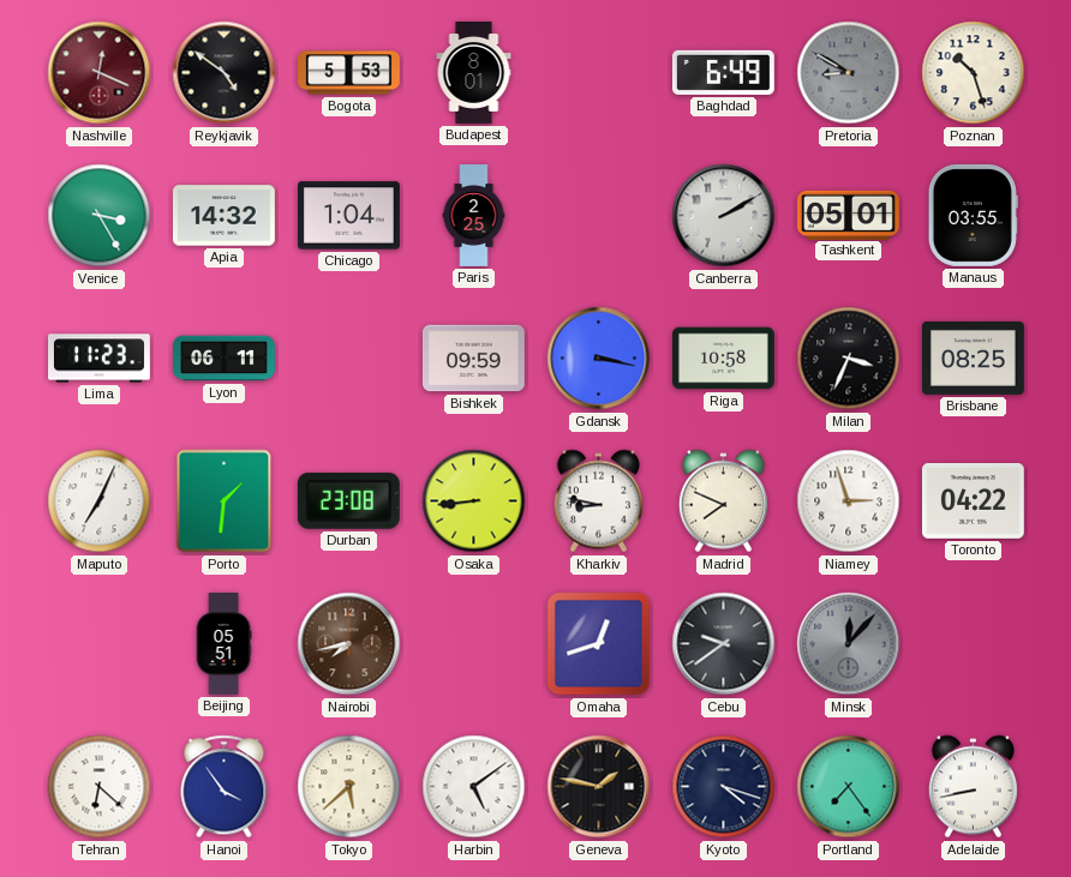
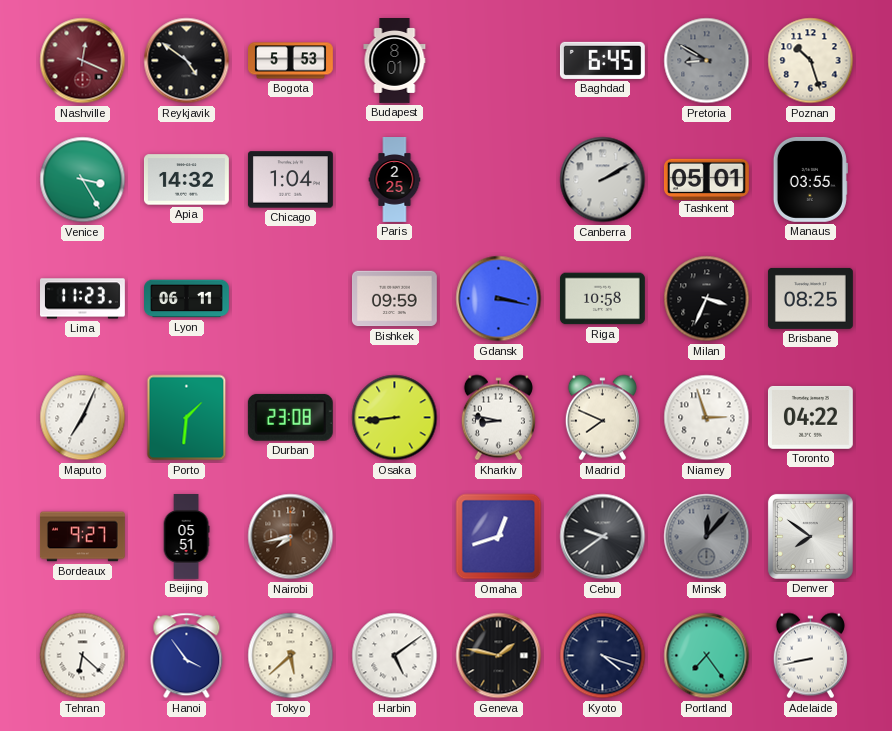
Baghdad: 6:49 -> 6:45
Bordeaux: none -> 9:27
Denver: none -> 7:51
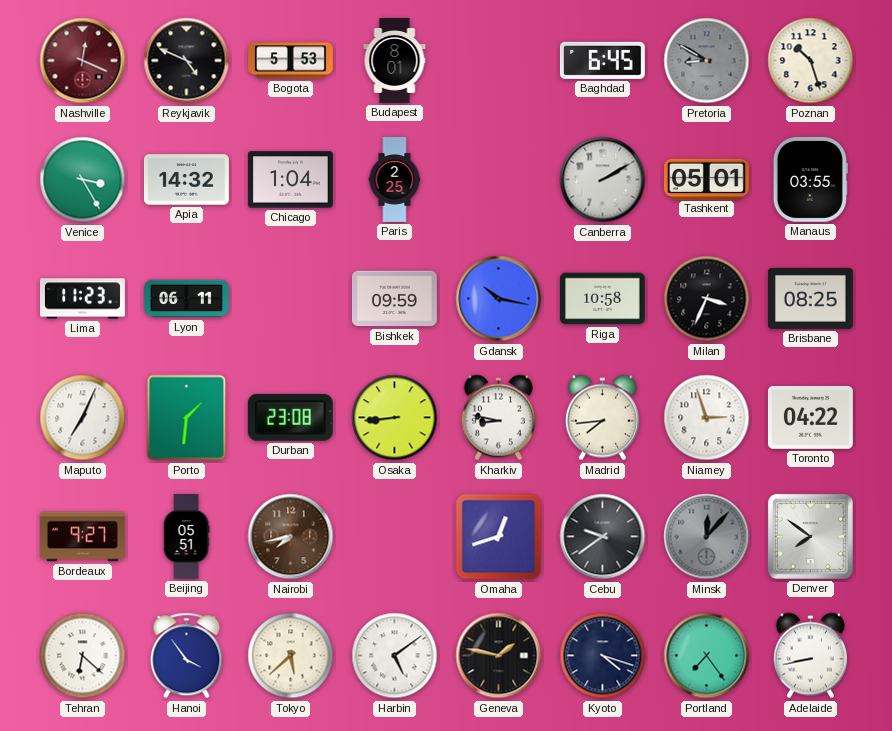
Reykjavik: 4:51 -> 4:49
Gdansk: 3:17 -> 10:17
Madrid: 7:49 -> 7:44
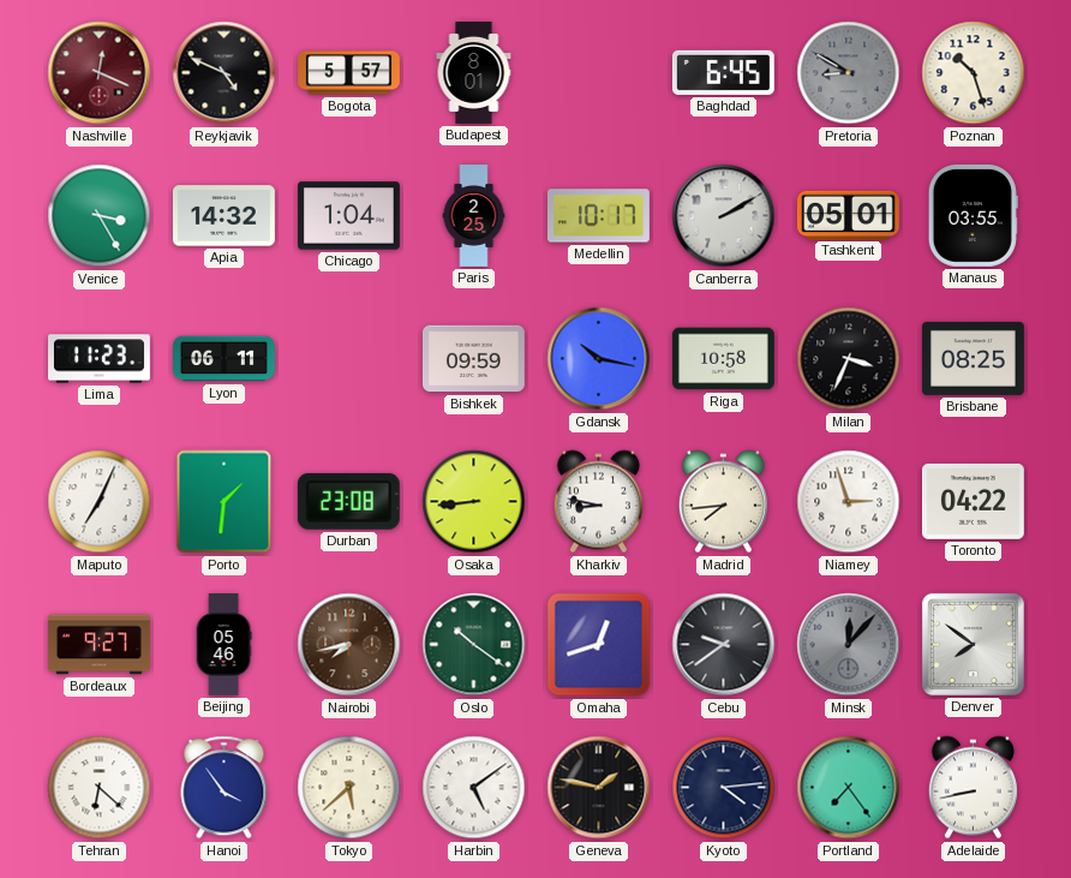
Bogota: 5:53 -> 5:57
Medellin: none -> 10:17
Beijing: 05:51 -> 05:46
Oslo: none -> 10:21
Kyoto: 4:18 -> 4:14
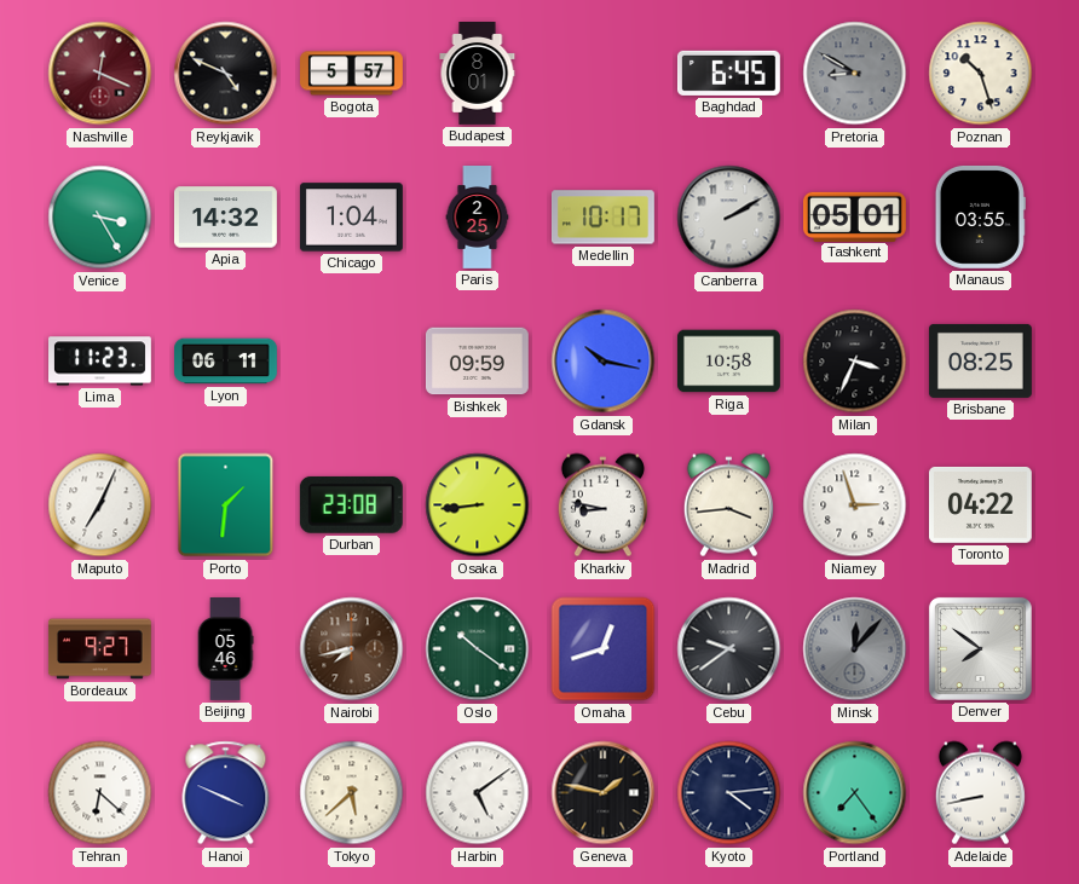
Madrid: 7:44 -> 3:44
Hanoi: 3:54 -> 3:49
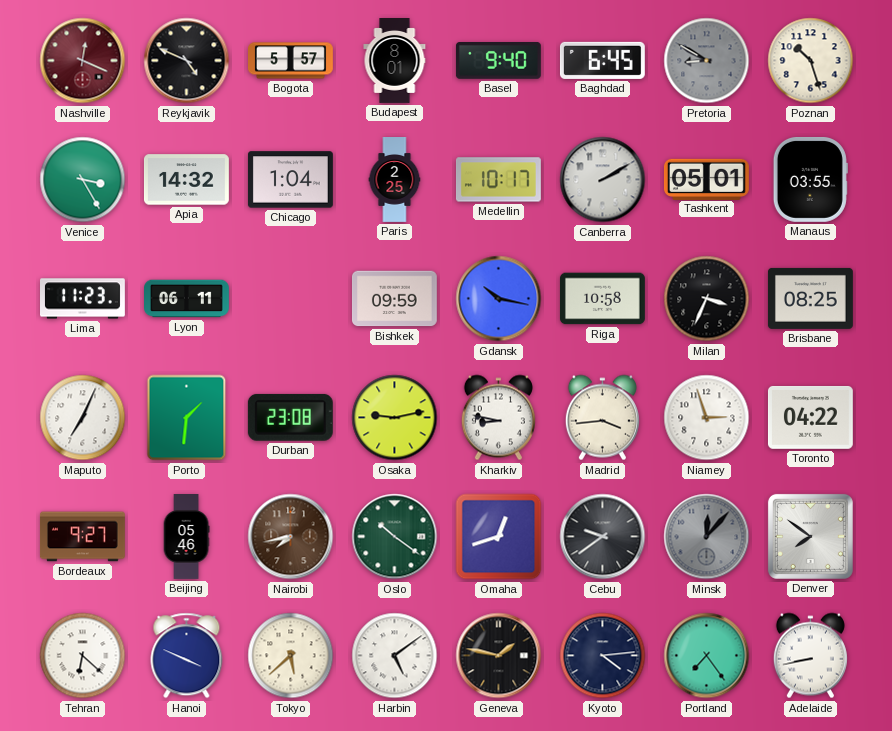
Basel: none -> 9:40
Osaka: 8:44 -> 9:13
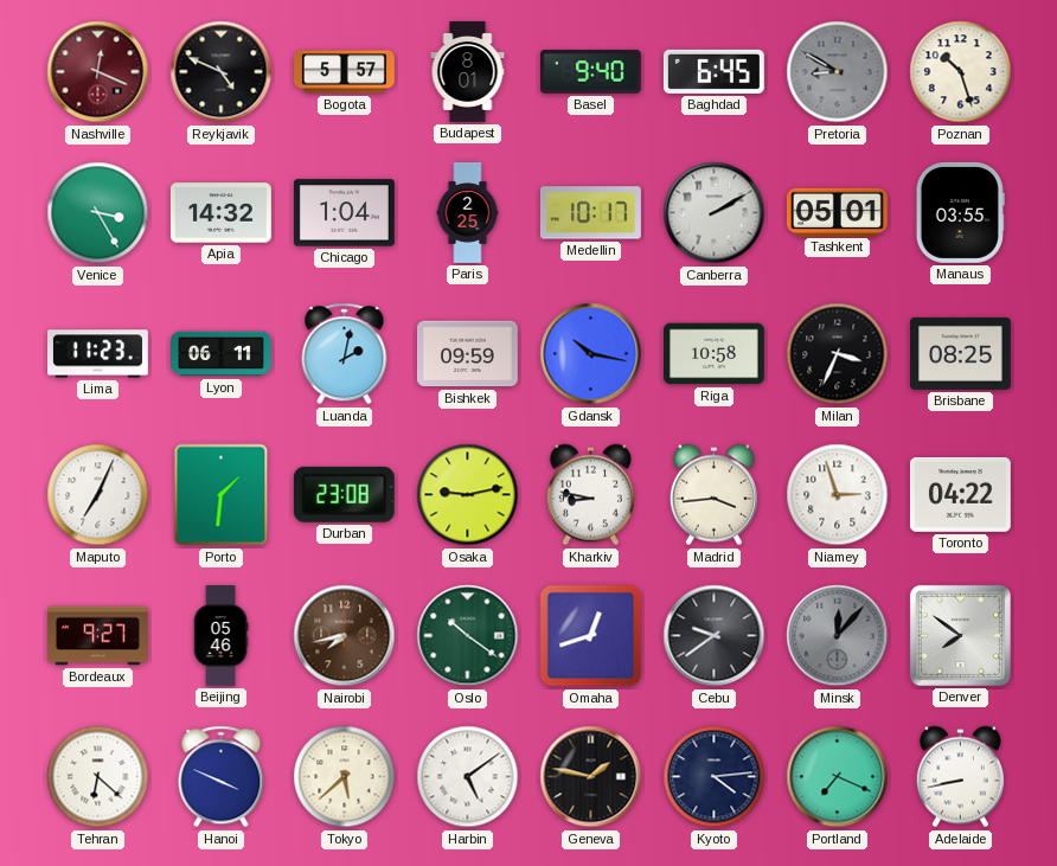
Luanda: none -> 2:02
Portland: 7:24 -> 7:19
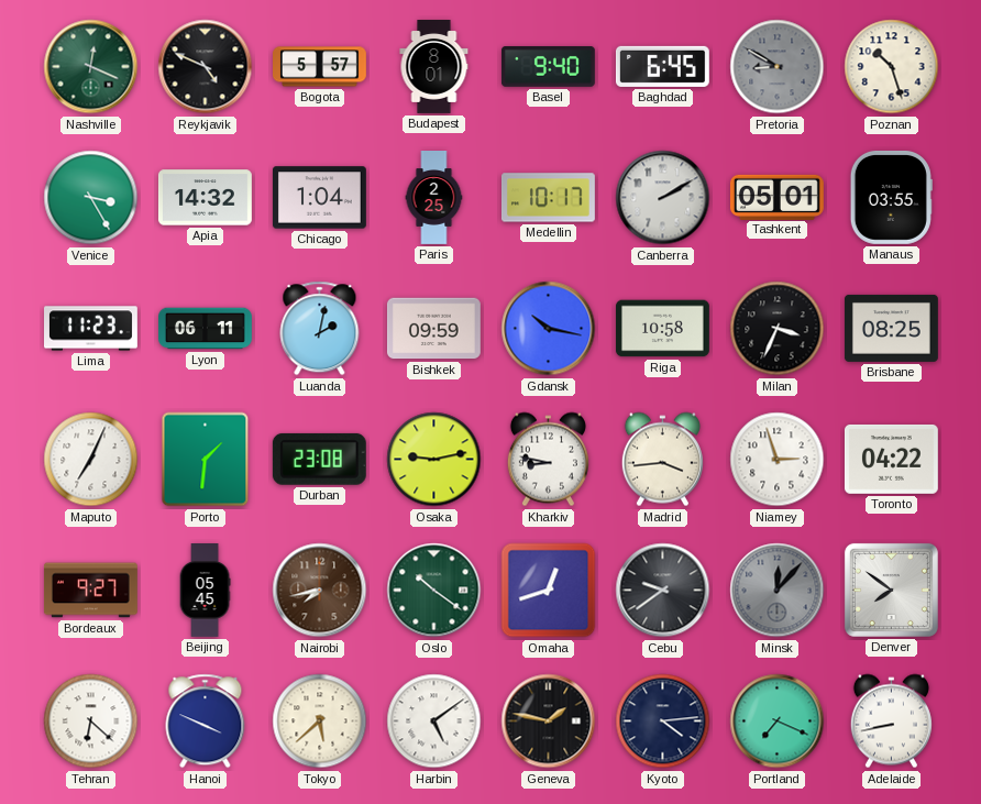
Nashville dial: burgundy -> green
Beijing: 05:46 -> 05:45
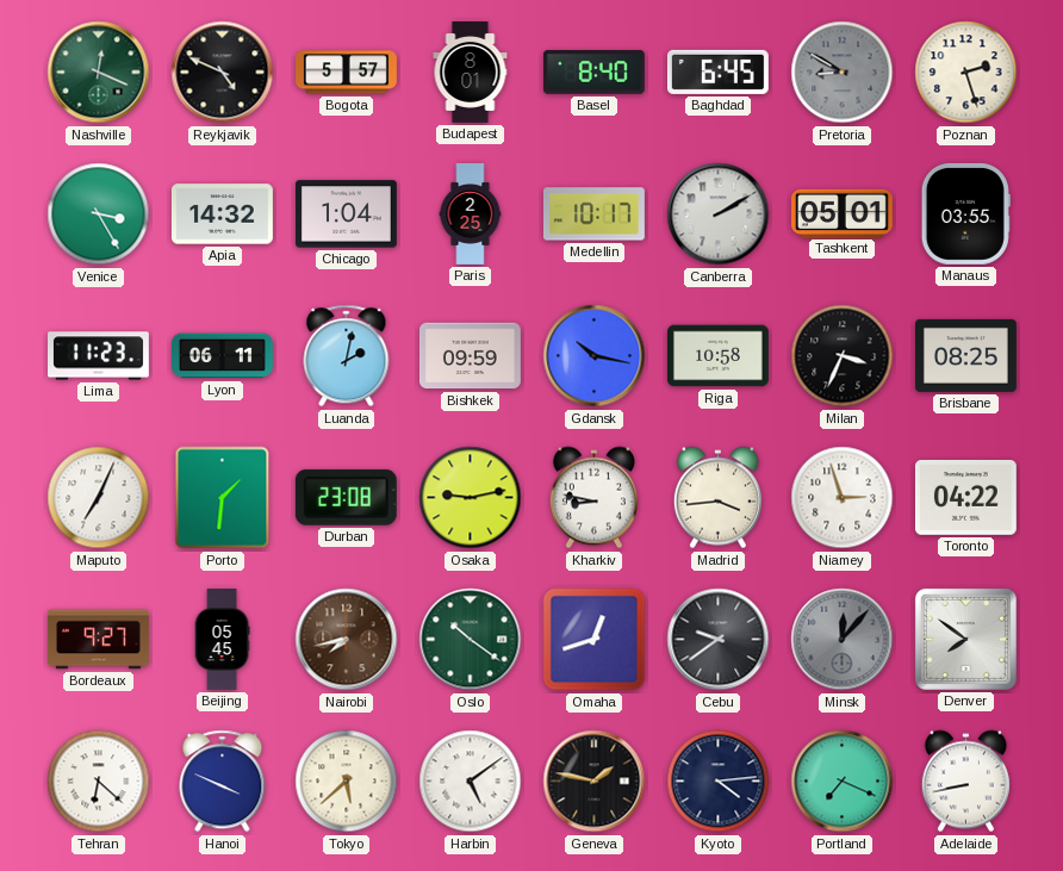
Basel: 9:40 -> 8:40
Poznan: 10:27 -> 2:27
